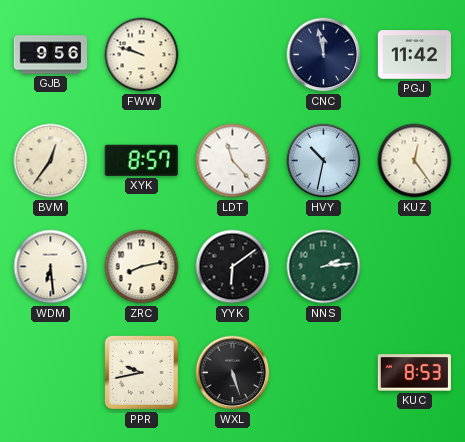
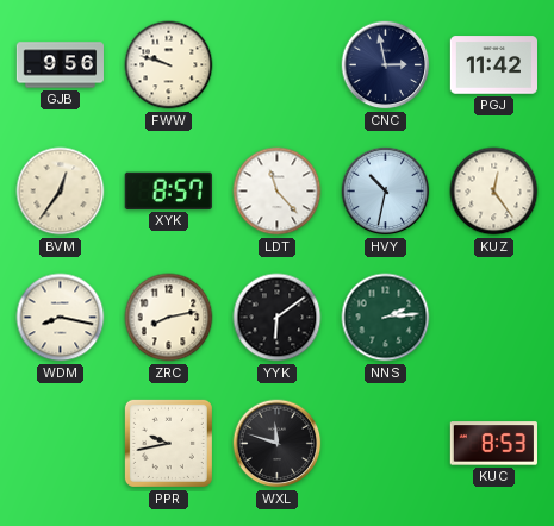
CNC: 11:58 -> 2:58
WDM: 6:29 -> 8:17
WXL: 5:27 -> 11:48
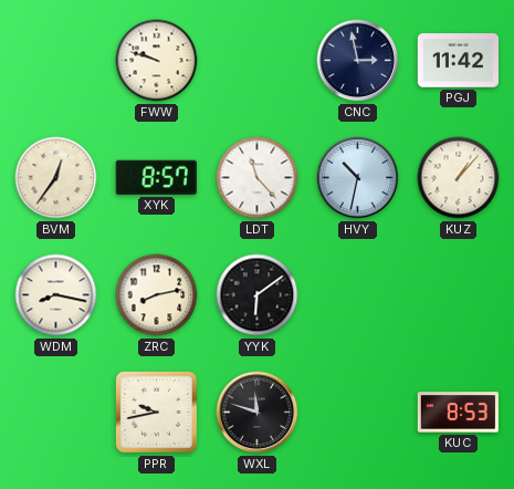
GJB: 9:56 -> none
KUZ: 12:24 -> 1:07
NNS: 2:14 -> none
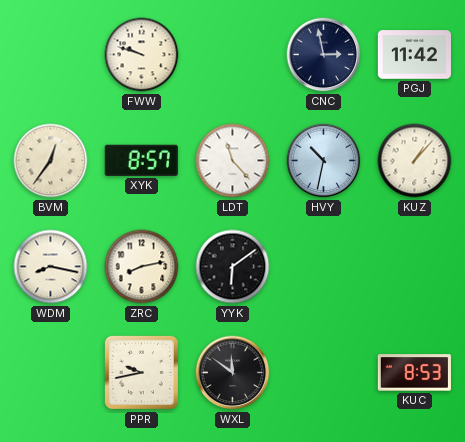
WXL: 11:48 -> 11:51
